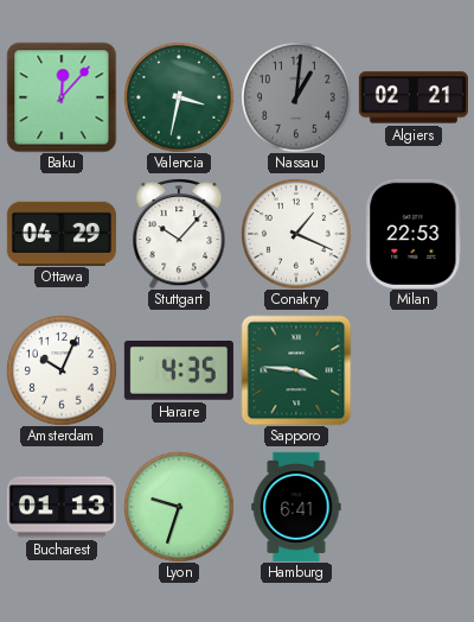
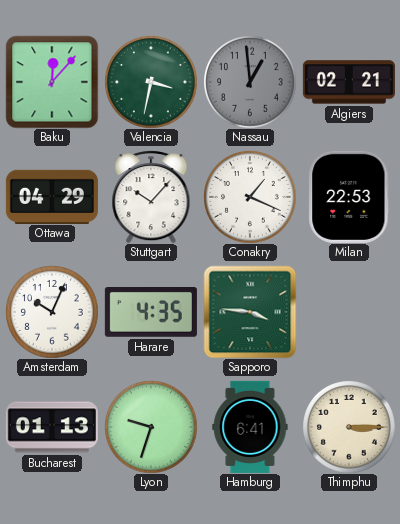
Nassau: 1:01 -> 12:59
Thimphu: none -> 3:15
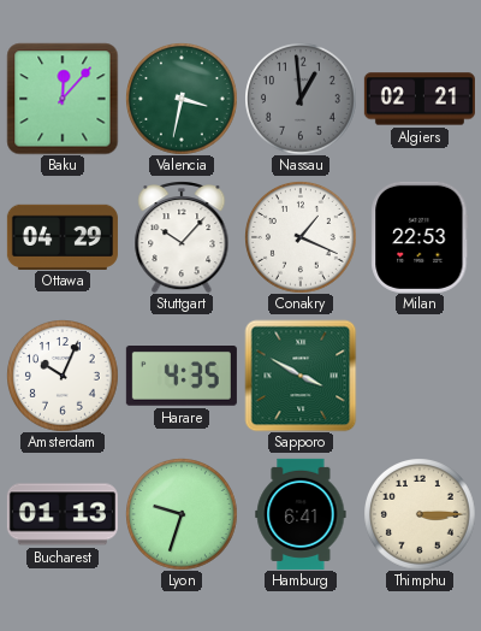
Sapporo: 3:46 -> 3:50
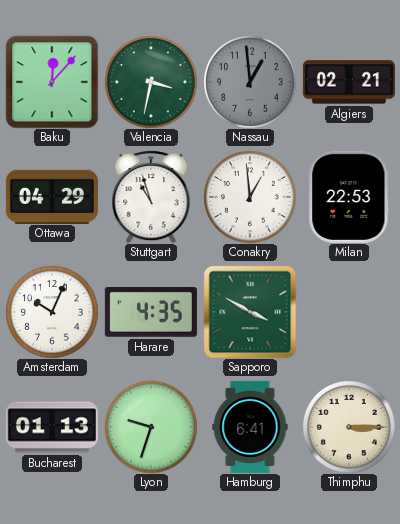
Stuttgart: 10:07 -> 10:57
Conakry: 1:19 -> 12:59
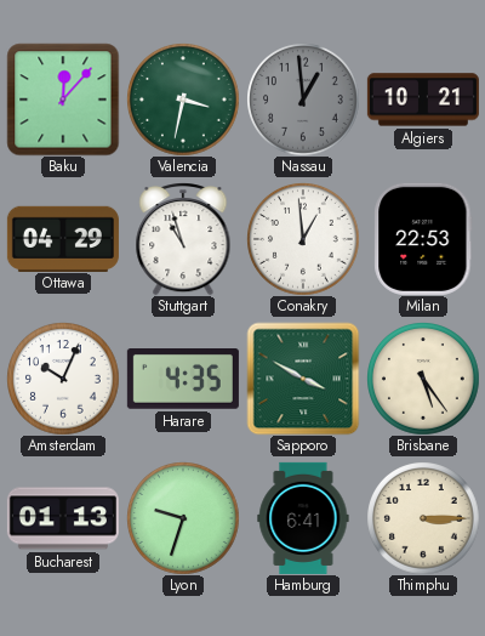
Algiers: 02:21 -> 10:21
Brisbane: none -> 5:24
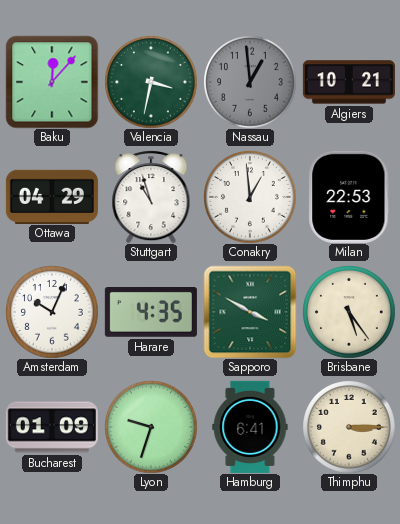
Bucharest: 01:13 -> 01:09
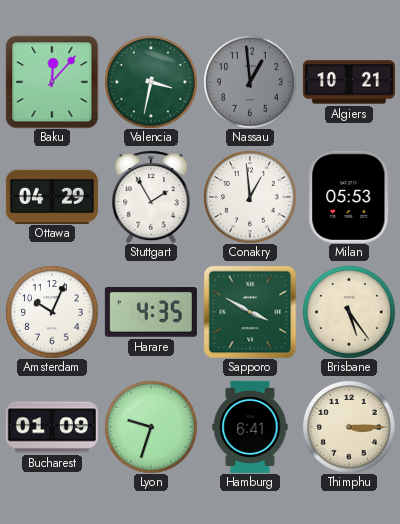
Stuttgart: 10:57 -> 1:55
Milan: 22:53 -> 05:53
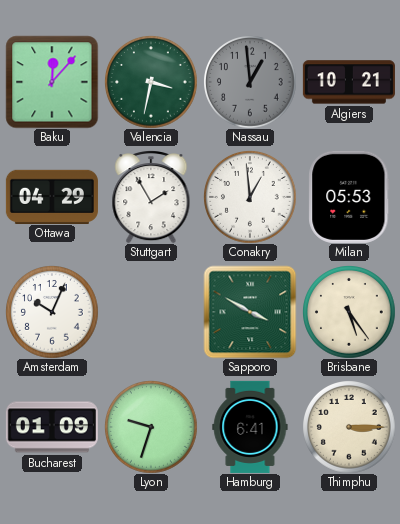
Harare: 4:35 -> none
